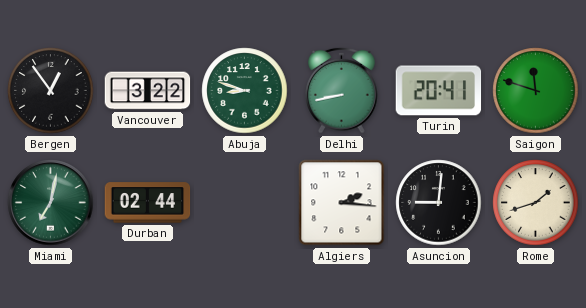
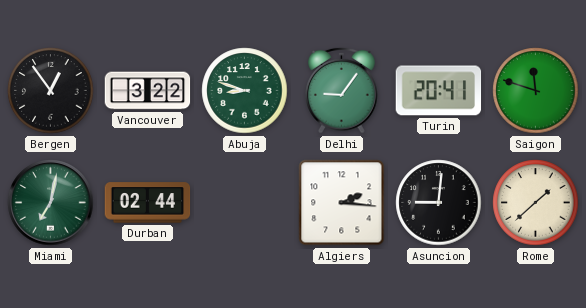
Delhi: 8:43 -> 9:06
Rome: 1:42 -> 1:38
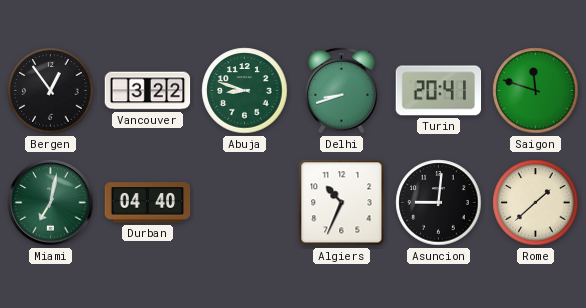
Delhi: 9:06 -> 8:42
Durban: 02:44 -> 04:40
Algiers: 2:16 -> 10:34
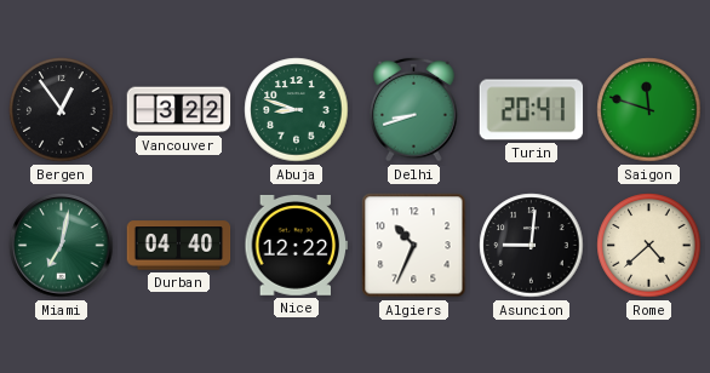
Nice: none -> 12:22
Rome: 1:38 -> 4:38
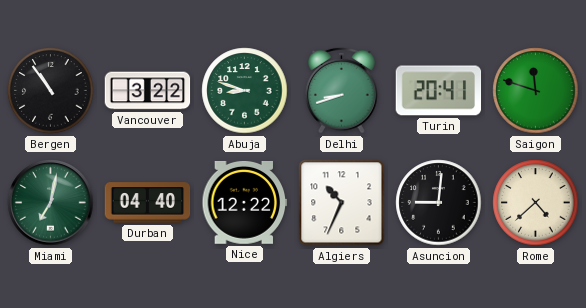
Bergen: 12:54 -> 10:54
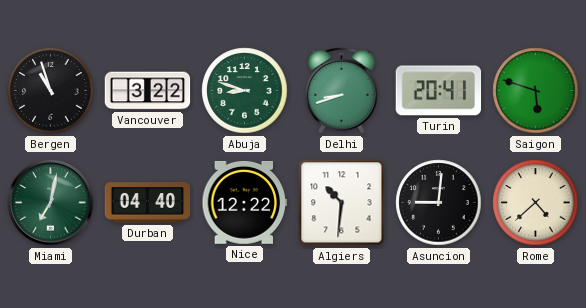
Bergen: 10:54 -> 10:57
Saigon: 11:48 -> 5:48
Algiers: 10:34 -> 10:31
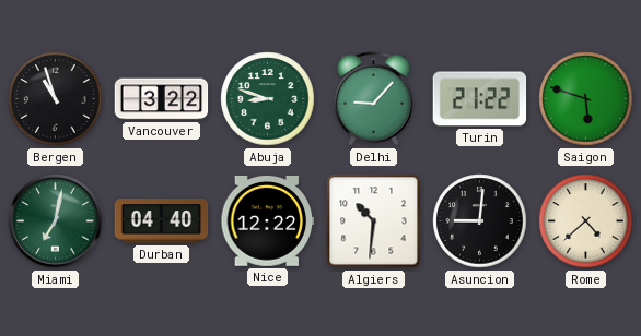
Delhi: 8:42 -> 9:07
Turin: 20:41 -> 21:22
